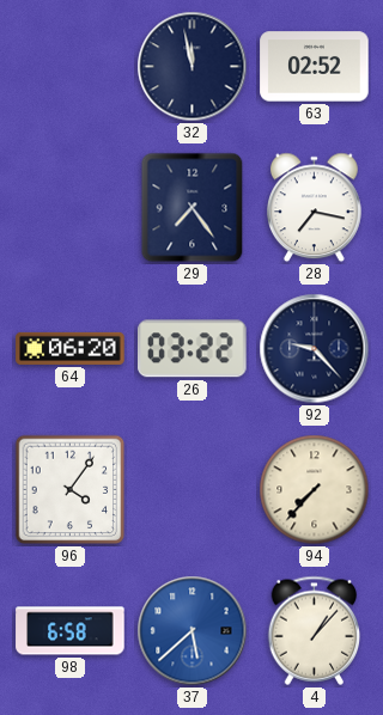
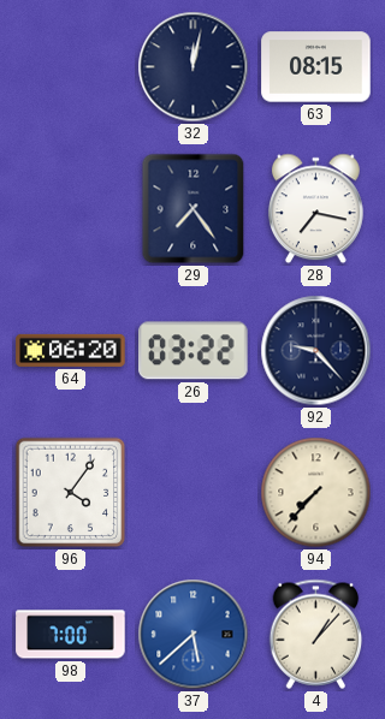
32: 11:58 -> 12:02
63: 02:52 -> 08:15
98: 6:58 -> 7:00
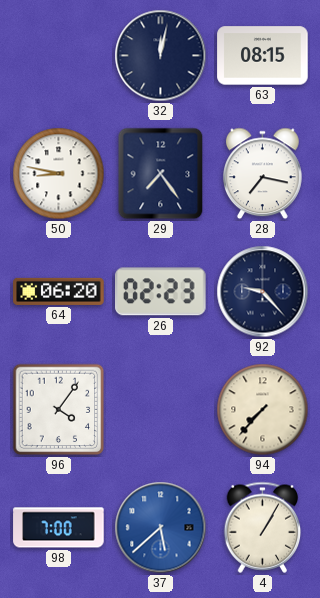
50: none -> 8:47
26: 03:22 -> 02:23
4: 1:07 -> 1:05
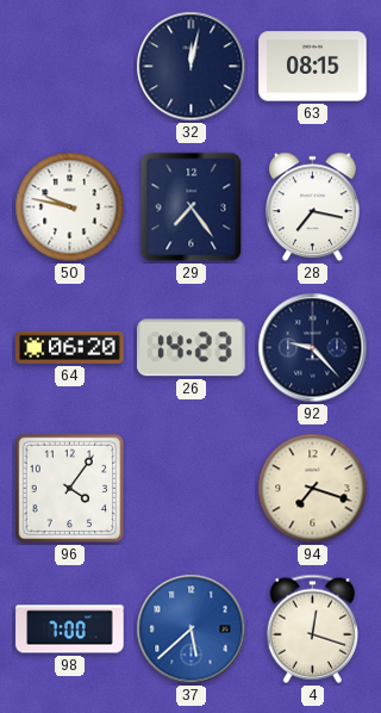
50: 8:47 -> 9:47
26: 02:23 -> 14:23
94: 7:37 -> 7:18
4: 1:05 -> 12:18
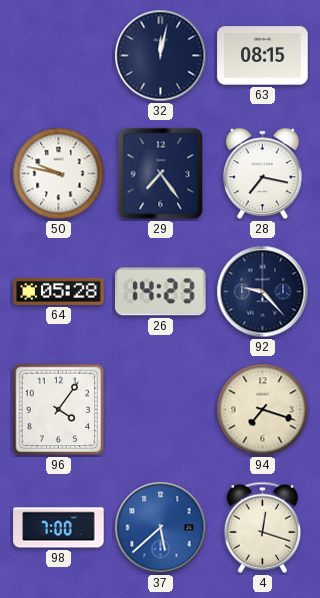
64: 06:20 -> 05:28
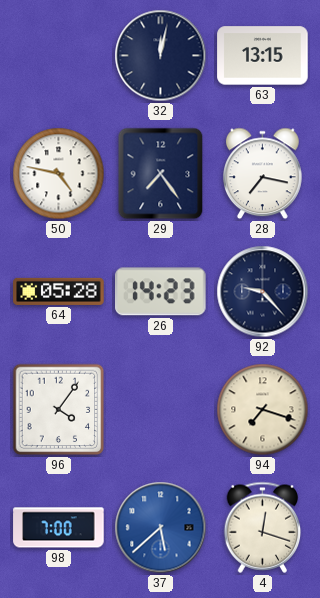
63: 08:15 -> 13:15
50: 9:47 -> 4:47
